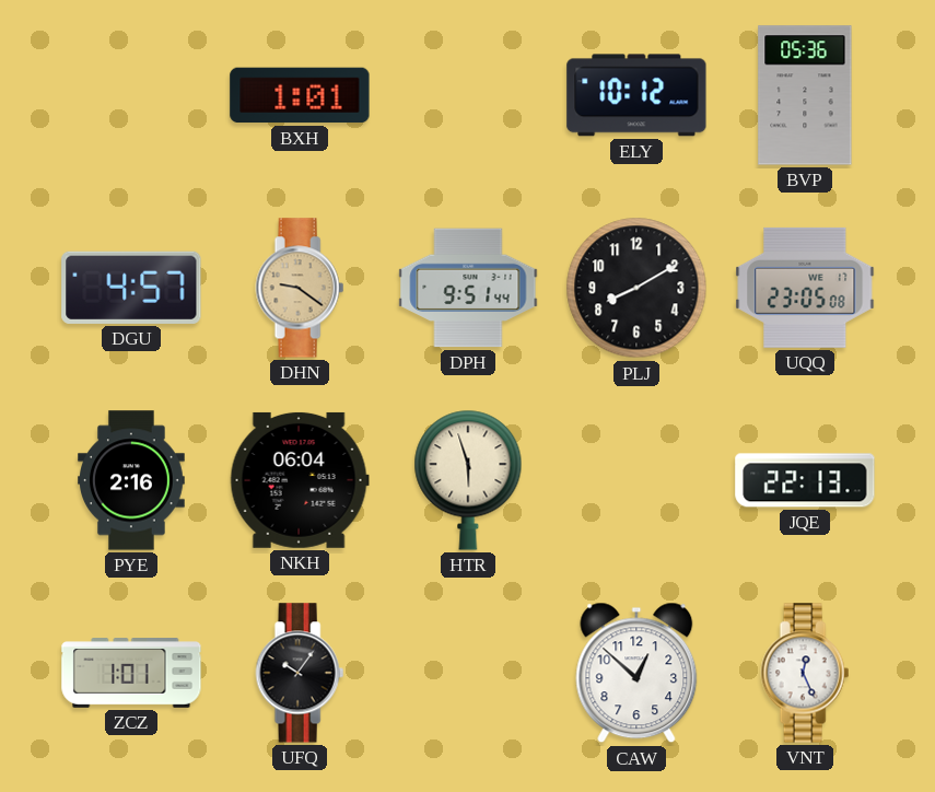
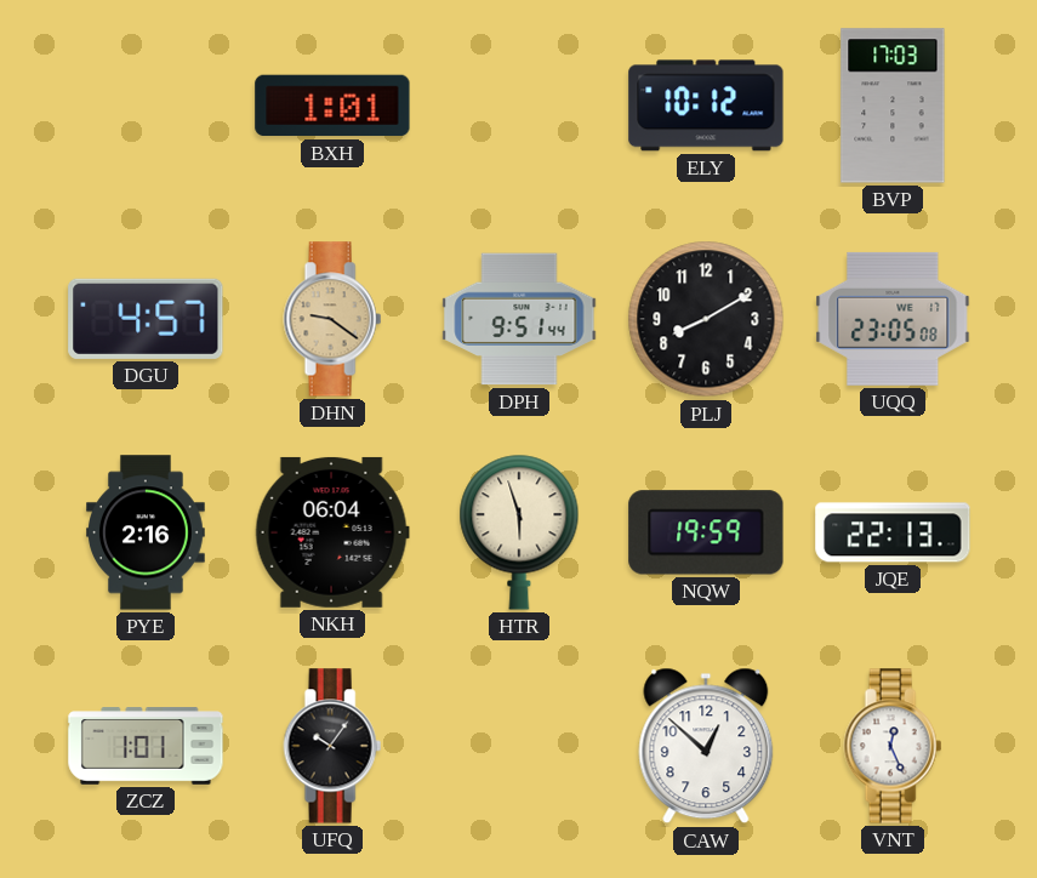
BVP: 05:36 -> 17:03
NQW: none -> 19:59
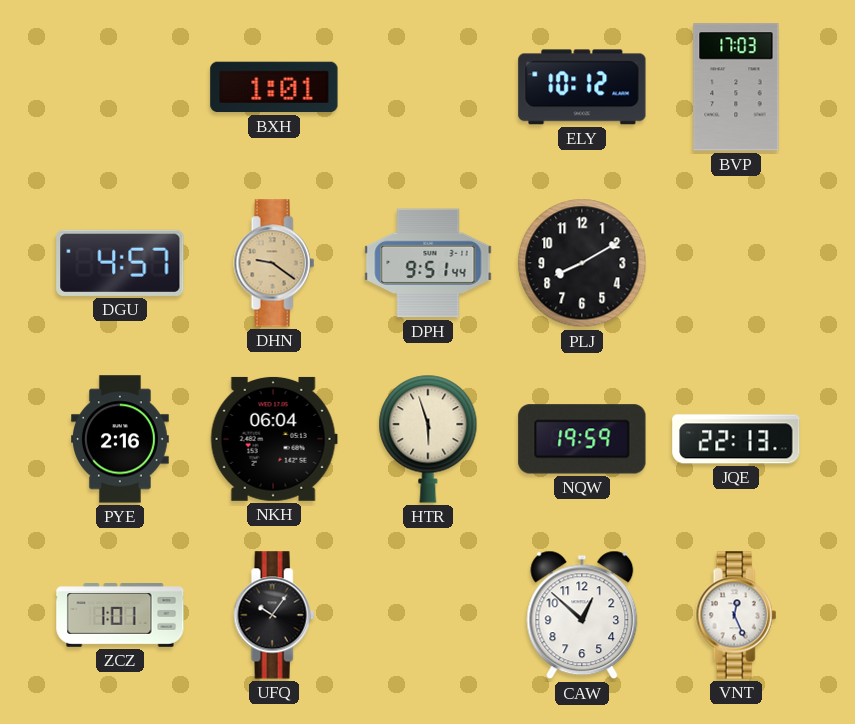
UQQ: 23:05 -> none
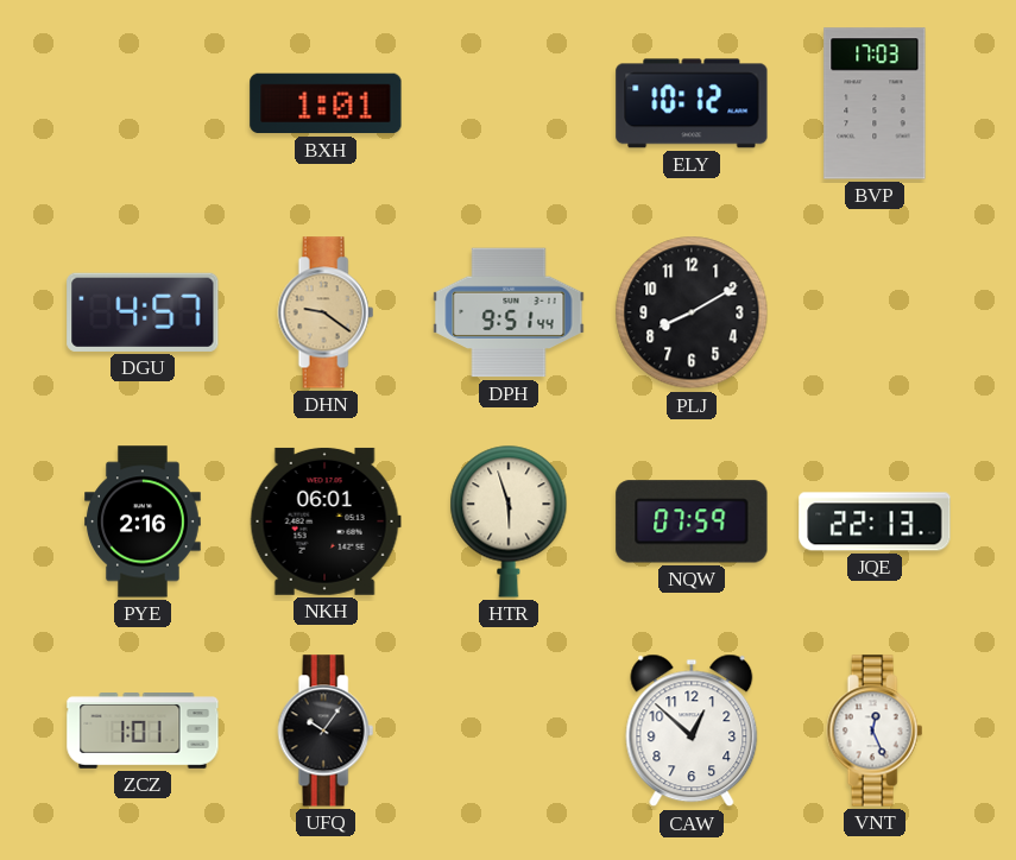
NKH: 06:04 -> 06:01
NQW: 19:59 -> 07:59
